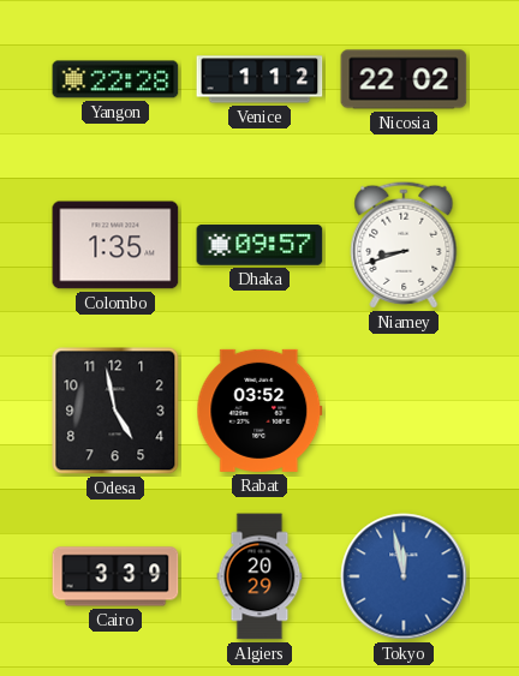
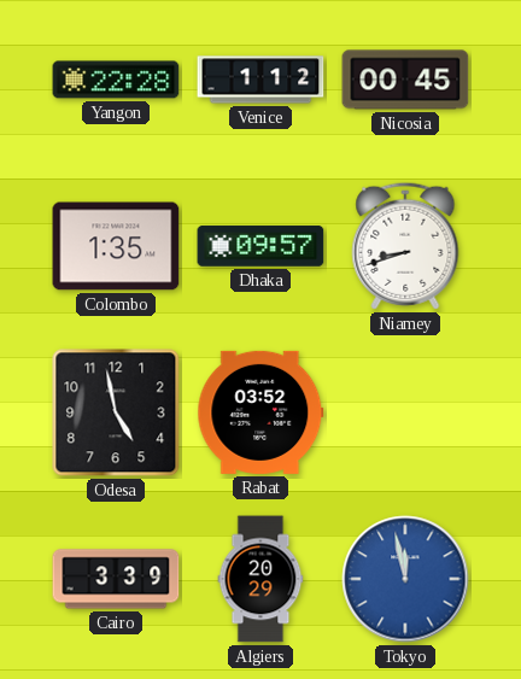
Nicosia: 22:02 -> 00:45
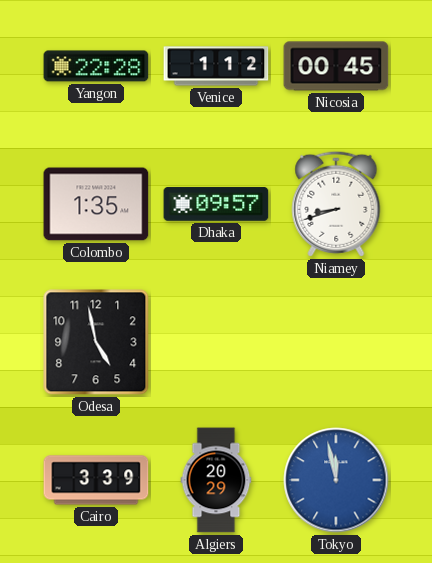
Rabat: 03:52 -> none
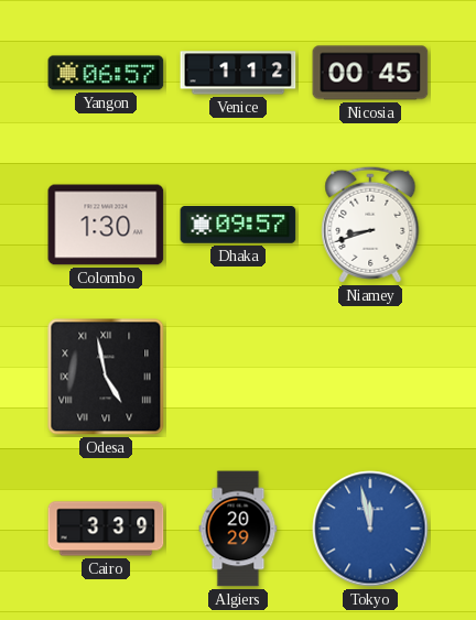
Yangon: 22:28 -> 06:57
Colombo: 1:35 -> 1:30
Odesa numerals: Arabic -> Roman
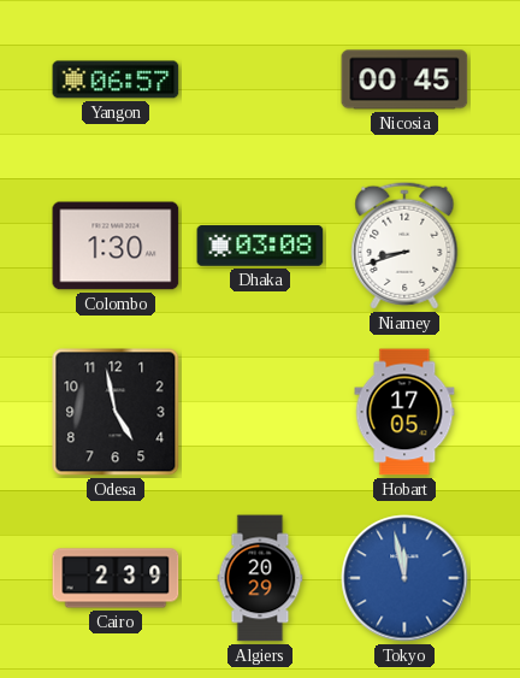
Venice: 1:12 -> none
Dhaka: 09:57 -> 03:08
Odesa numerals: Roman -> Arabic
Hobart: none -> 17:05
Cairo: 3:39 -> 2:39
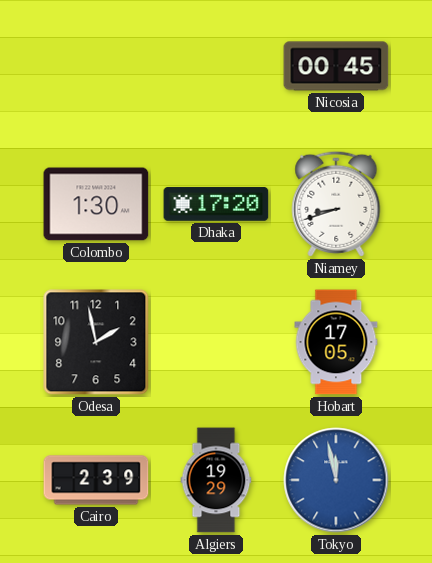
Yangon: 06:57 -> none
Dhaka: 03:08 -> 17:20
Odesa: 4:58 -> 1:58
Algiers: 20:29 -> 19:29
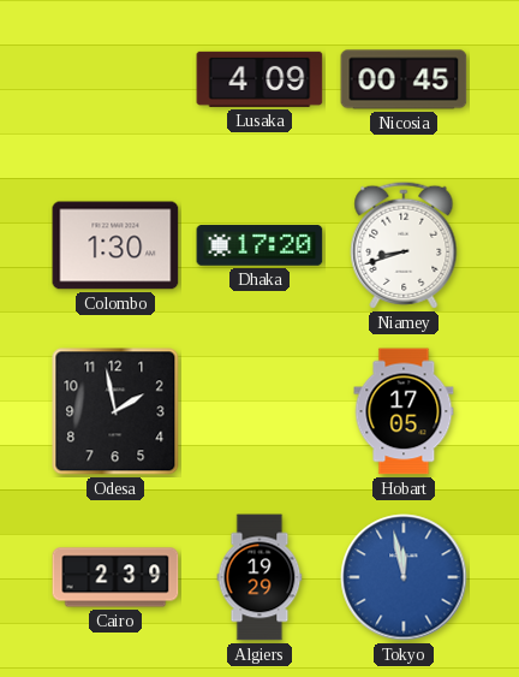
Lusaka: none -> 4:09
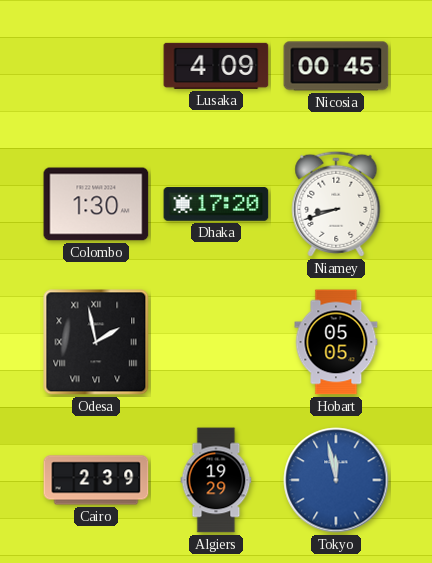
Odesa numerals: Arabic -> Roman
Hobart: 17:05 -> 05:05
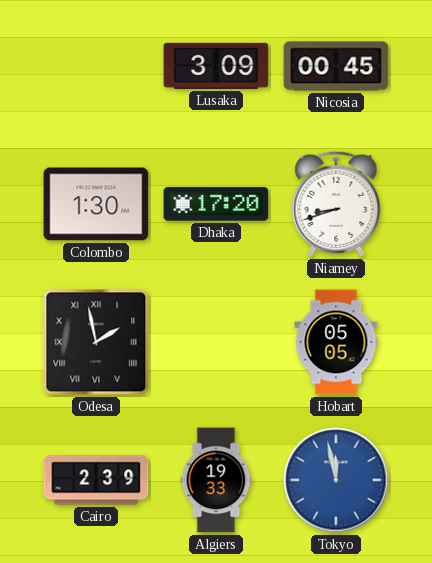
Lusaka: 4:09 -> 3:09
Algiers: 19:29 -> 19:33
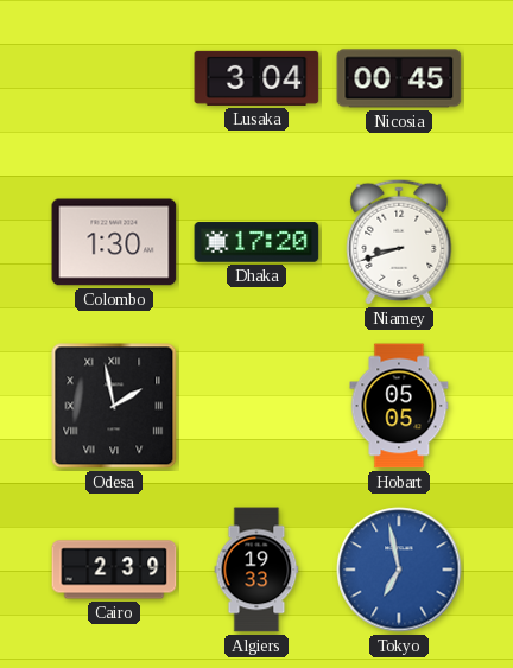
Lusaka: 3:09 -> 3:04
Tokyo: 11:58 -> 6:58
